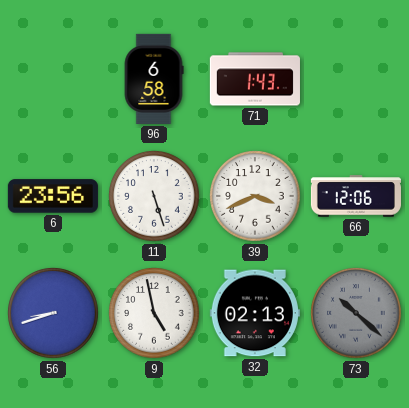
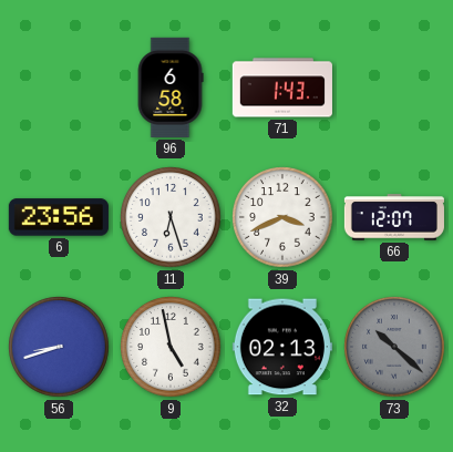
11: 5:27 -> 6:27
66: 12:06 -> 12:07
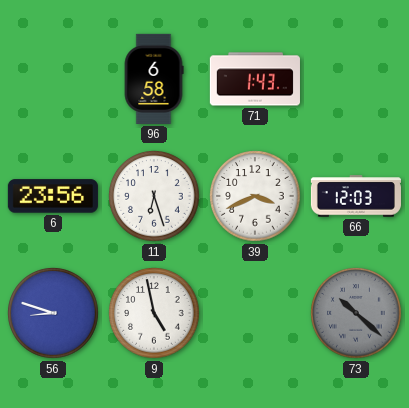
66: 12:07 -> 12:03
56: 8:42 -> 8:48
32: 02:13 -> none
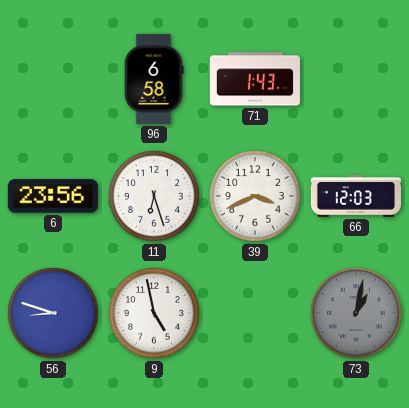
73: 10:22 -> 1:02
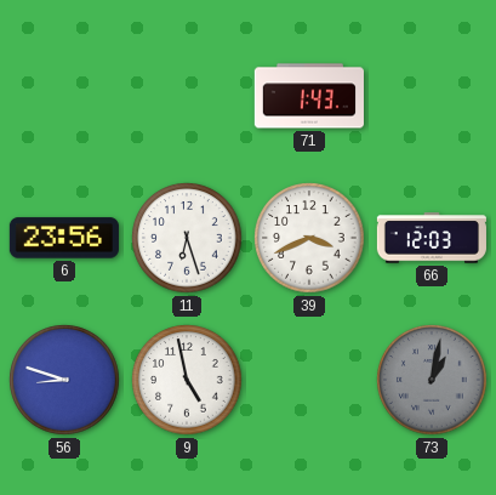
96: 6:58 -> none
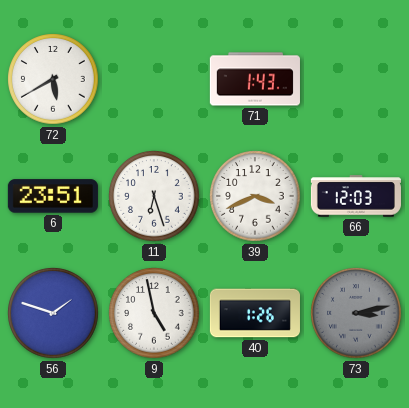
72: none -> 5:40
6: 23:56 -> 23:51
56: 8:48 -> 1:48
40: none -> 1:26
73: 1:02 -> 3:13
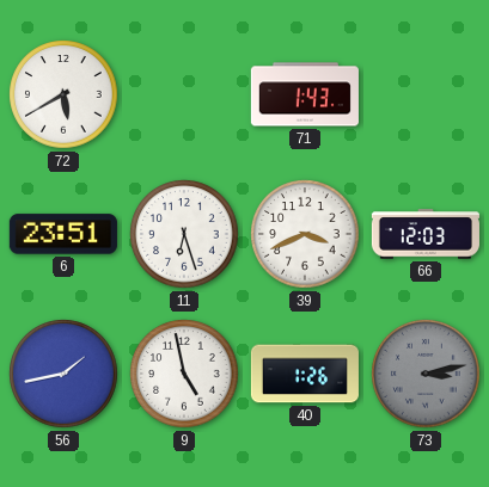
56: 1:48 -> 1:43
